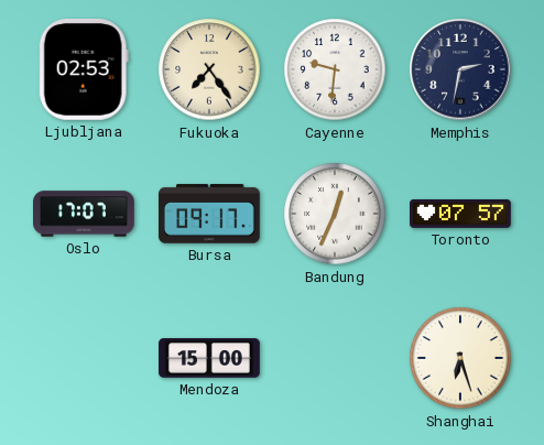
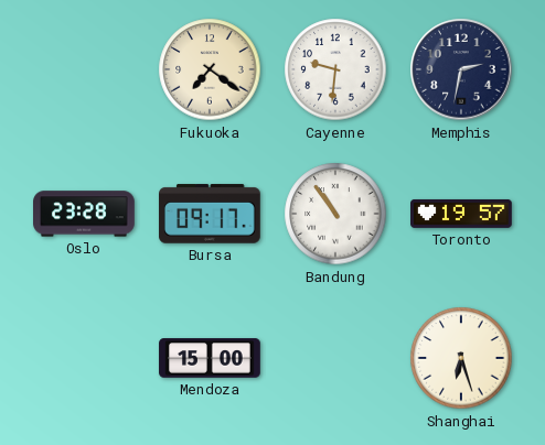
Ljubljana: 02:53 -> none
Fukuoka: 7:24 -> 7:21
Oslo: 17:07 -> 23:28
Bandung: 12:34 -> 10:54
Toronto: 07:57 -> 19:57
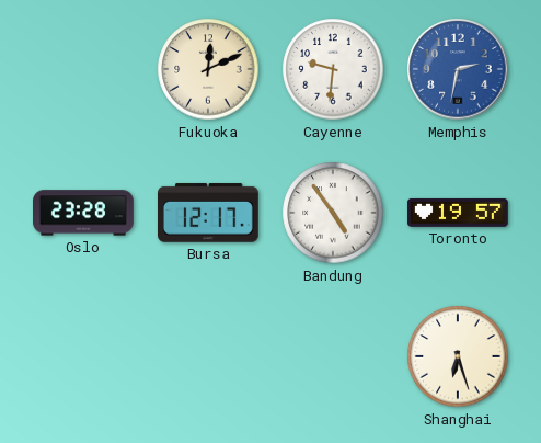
Fukuoka: 7:21 -> 12:11
Memphis dial: navy -> blue
Bursa: 09:17 -> 12:17
Bandung: 10:54 -> 4:54
Mendoza: 15:00 -> none
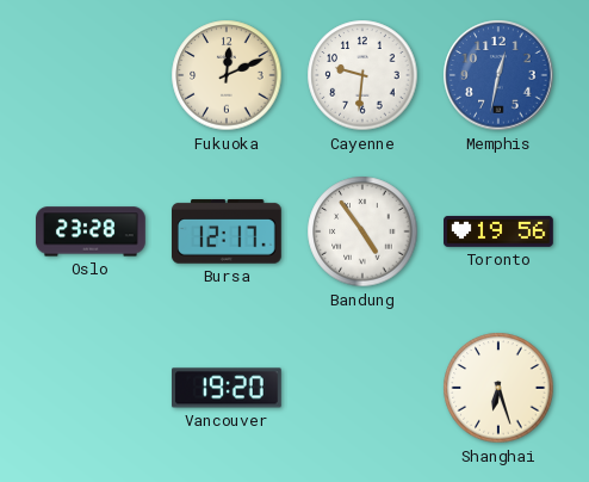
Memphis: 2:32 -> 12:32
Toronto: 19:57 -> 19:56
Vancouver: none -> 19:20
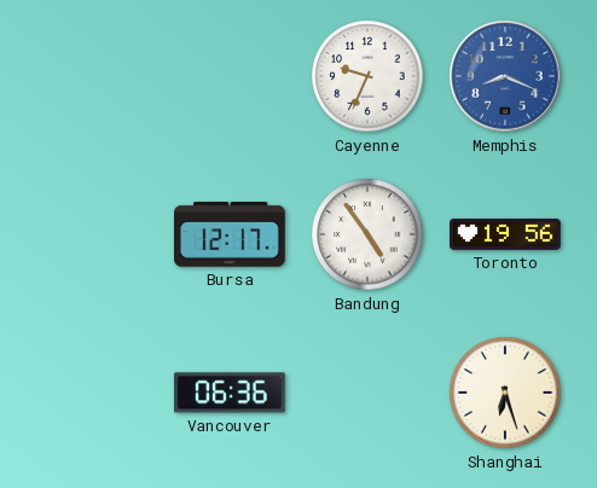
Fukuoka: 12:11 -> none
Cayenne: 9:31 -> 9:34
Memphis: 12:32 -> 8:19
Oslo: 23:28 -> none
Vancouver: 19:20 -> 06:36
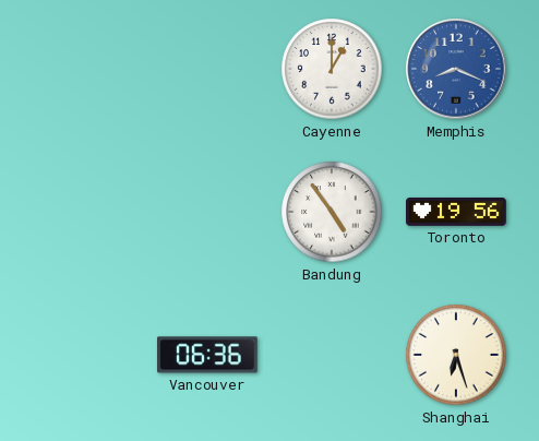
Cayenne: 9:34 -> 1:00
Bursa: 12:17 -> none
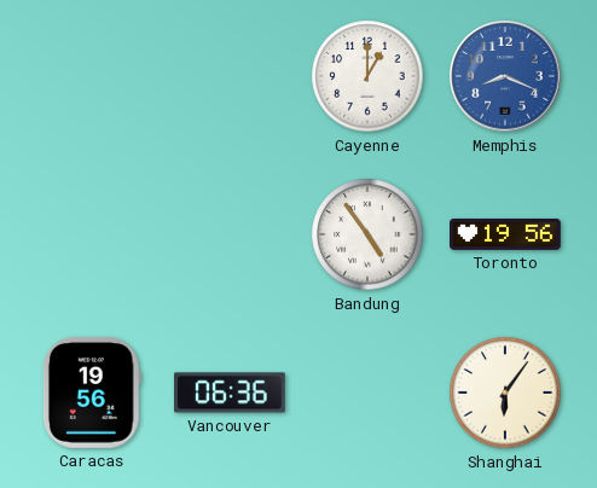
Caracas: none -> 19:56
Shanghai: 6:27 -> 6:06
